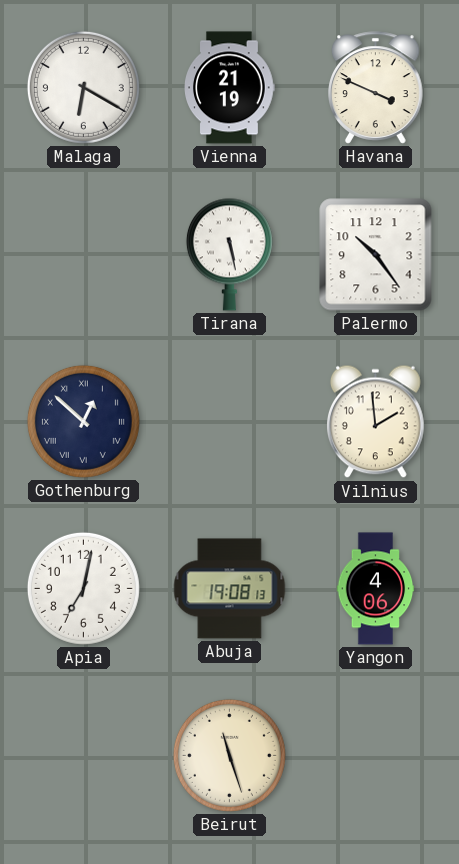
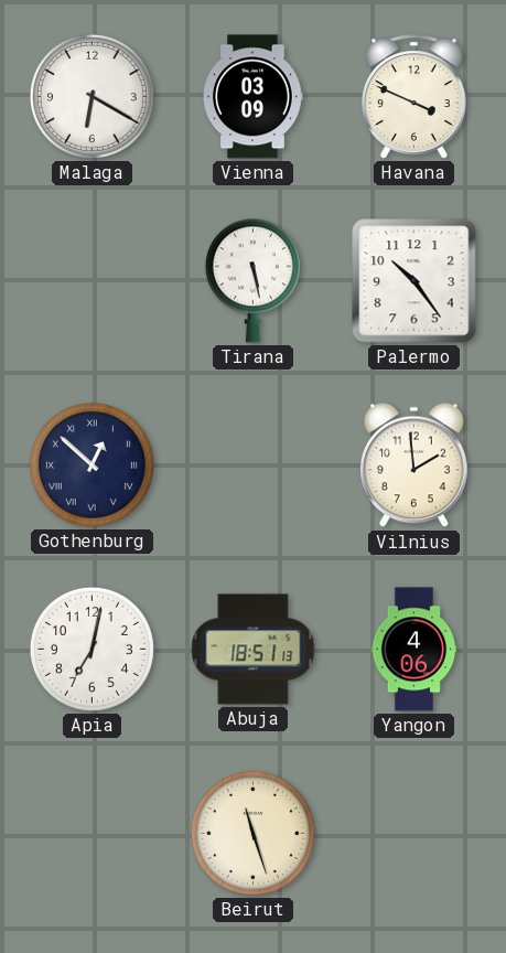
Vienna: 21:19 -> 03:09
Abuja: 19:08 -> 18:51
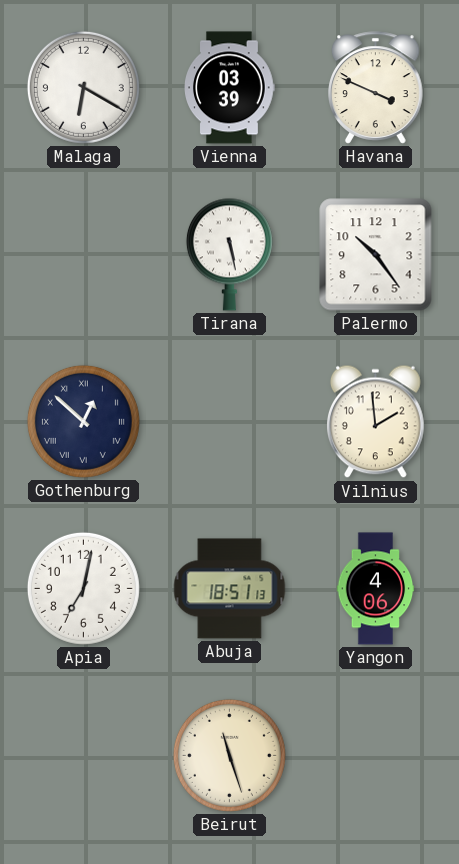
Vienna: 03:09 -> 03:39
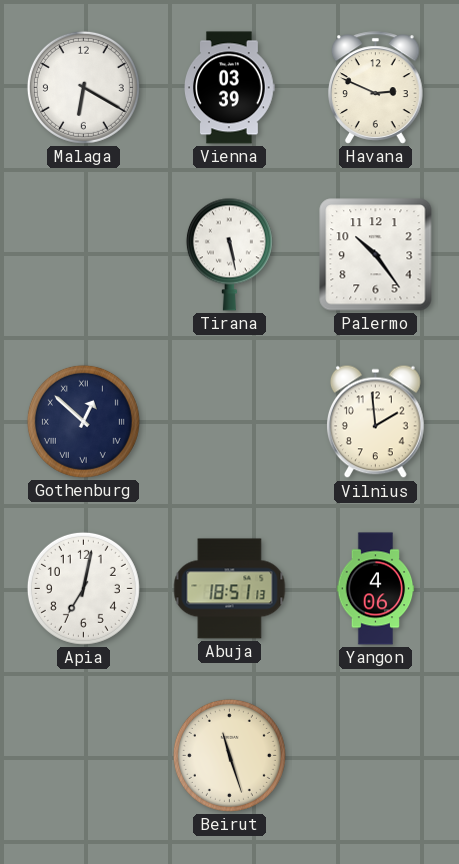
Havana: 3:49 -> 2:49
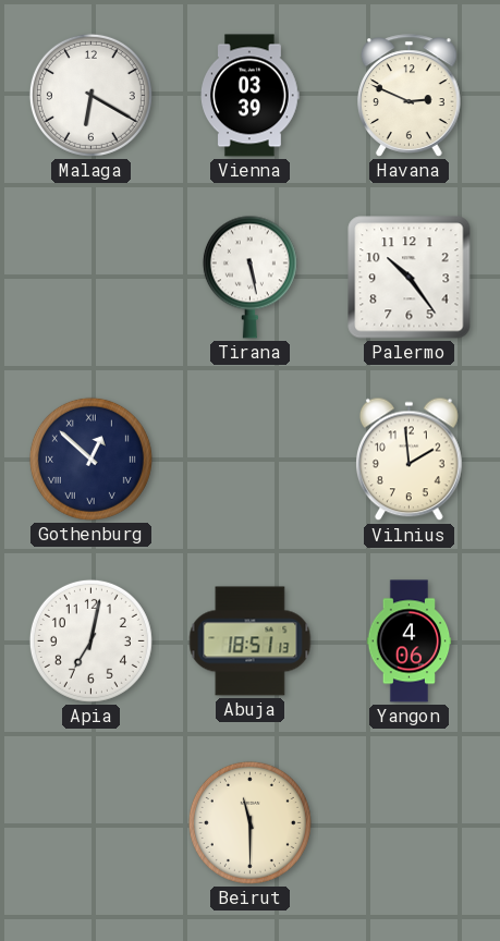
Beirut: 11:27 -> 11:30
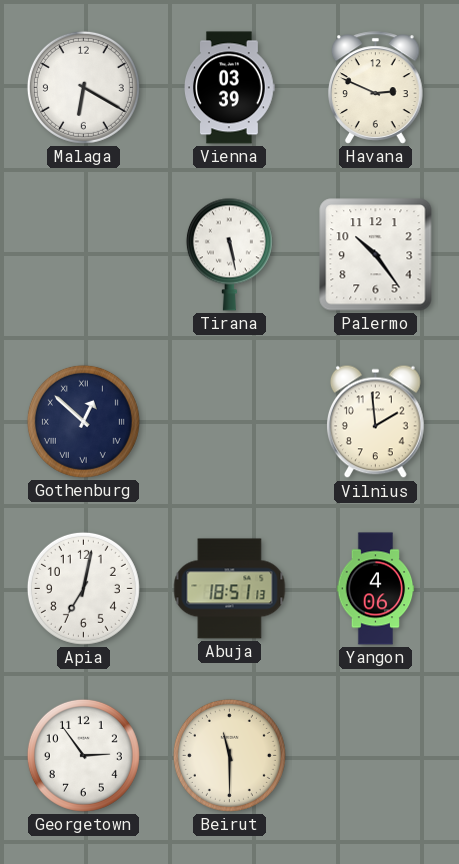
Georgetown: none -> 2:54
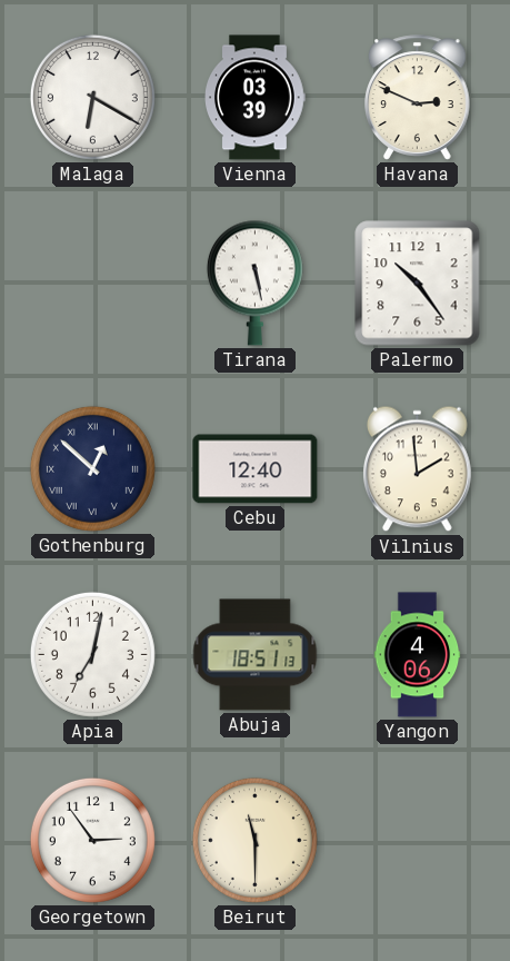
Cebu: none -> 12:40
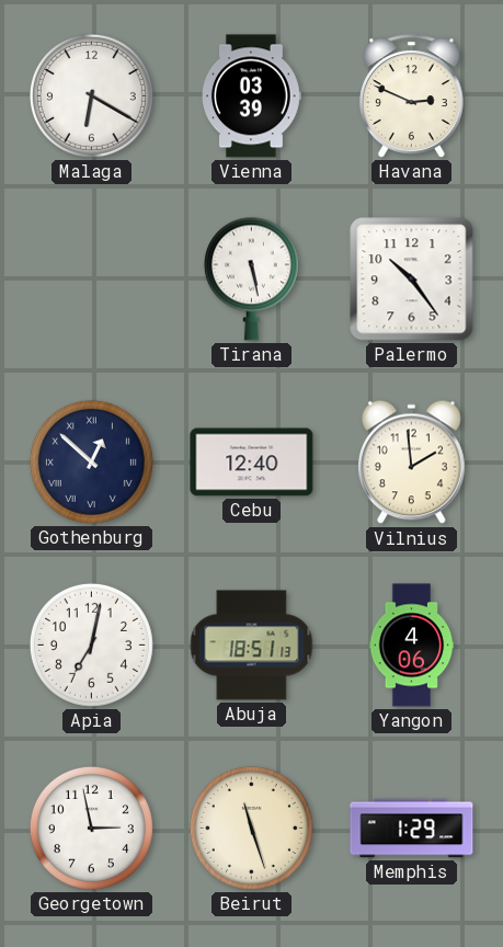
Georgetown: 2:54 -> 2:58
Beirut: 11:30 -> 11:27
Memphis: none -> 1:29
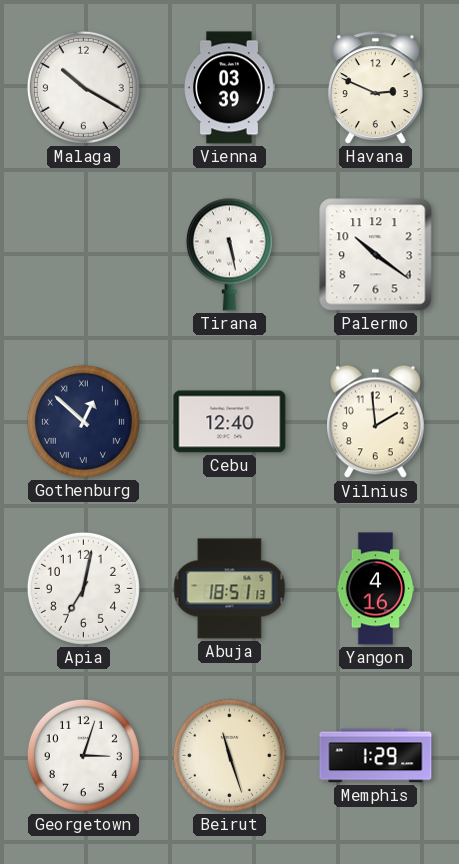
Malaga: 6:20 -> 10:20
Palermo: 10:24 -> 10:21
Yangon: 4:06 -> 4:16
Georgetown: 2:58 -> 3:03
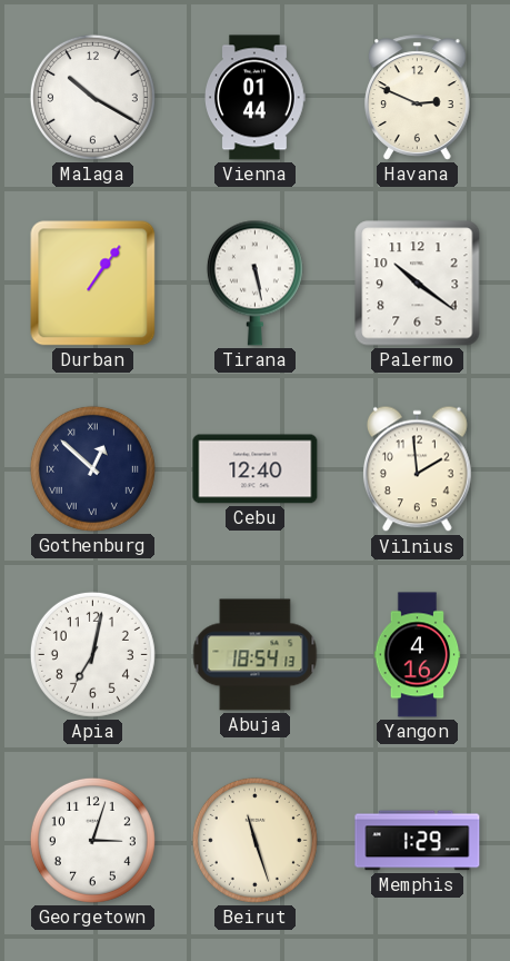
Vienna: 03:39 -> 01:44
Durban: none -> 1:06
Abuja: 18:51 -> 18:54
